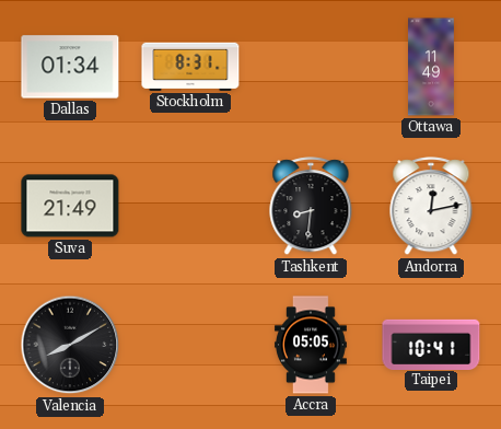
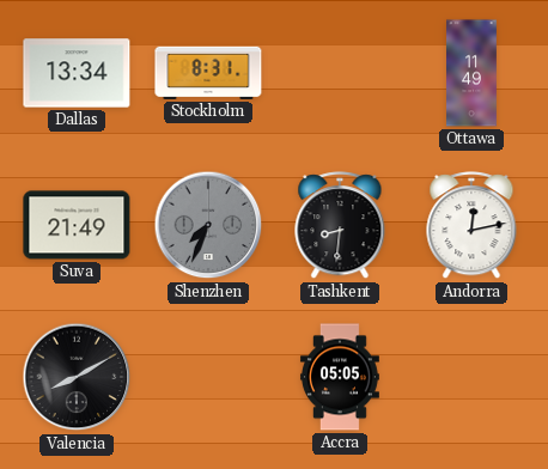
Dallas: 01:34 -> 13:34
Shenzhen: none -> 7:34
Taipei: 10:41 -> none
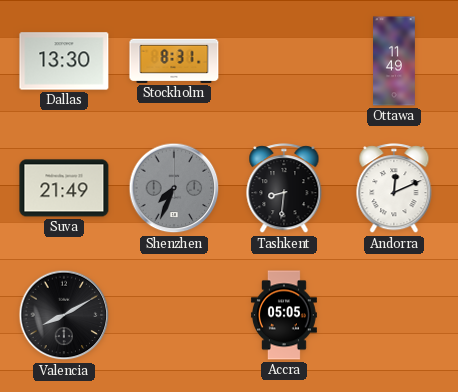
Dallas: 13:34 -> 13:30
Andorra: 12:13 -> 12:11
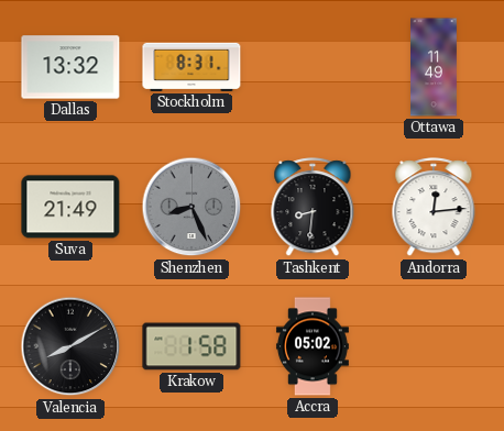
Dallas: 13:30 -> 13:32
Shenzhen: 7:34 -> 8:26
Andorra: 12:11 -> 12:14
Krakow: none -> 1:58
Accra: 05:05 -> 05:02
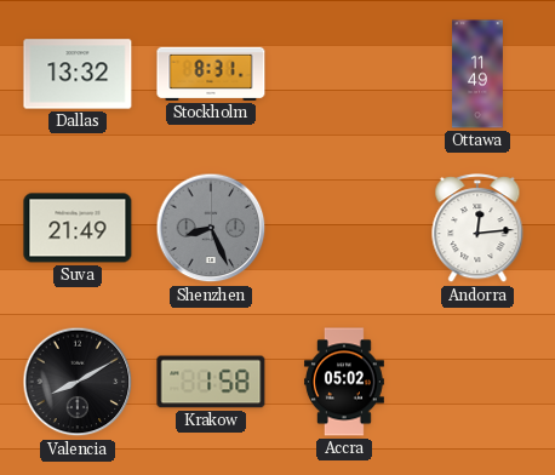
Tashkent: 8:31 -> none
